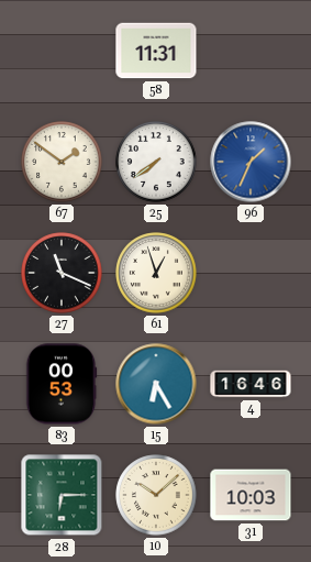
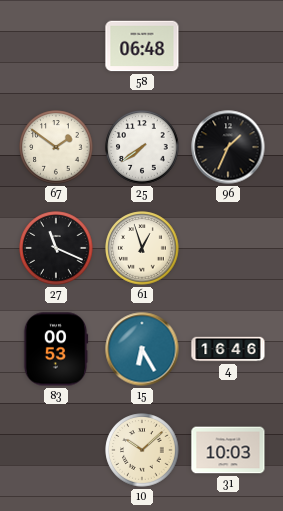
58: 11:31 -> 06:48
96 dial: blue -> black
28: 6:15 -> none
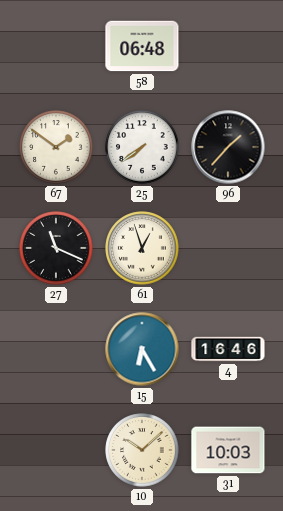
96: 1:34 -> 1:37
83: 00:53 -> none
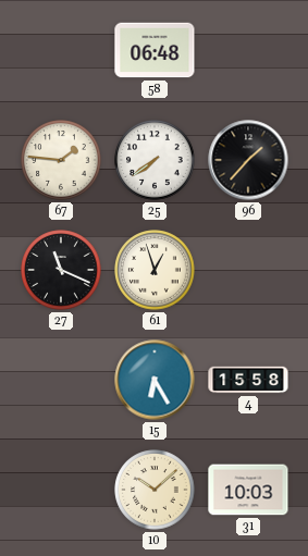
67: 1:51 -> 1:46
4: 16:46 -> 15:58
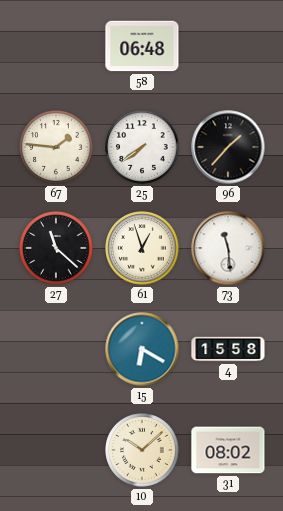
27: 11:19 -> 11:22
73: none -> 11:29
15: 6:25 -> 6:20
31: 10:03 -> 08:02
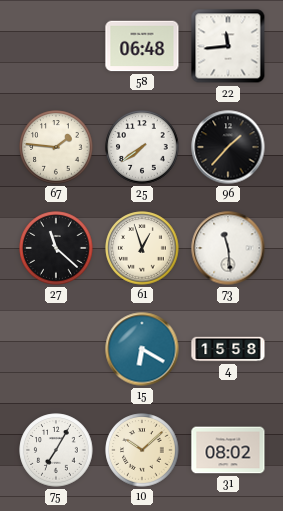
22: none -> 11:44
75: none -> 7:05
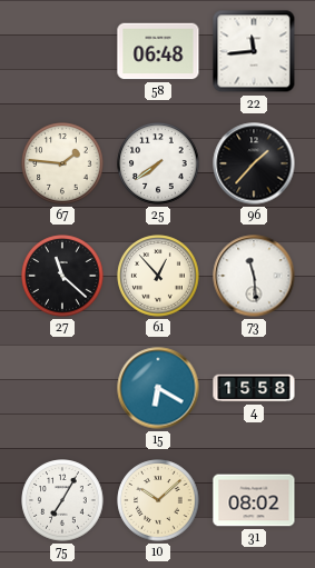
61: 12:57 -> 12:53
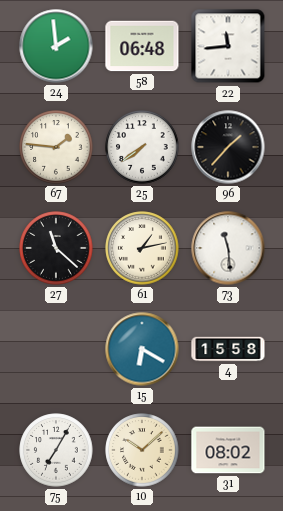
24: none -> 1:59
61: 12:53 -> 1:13
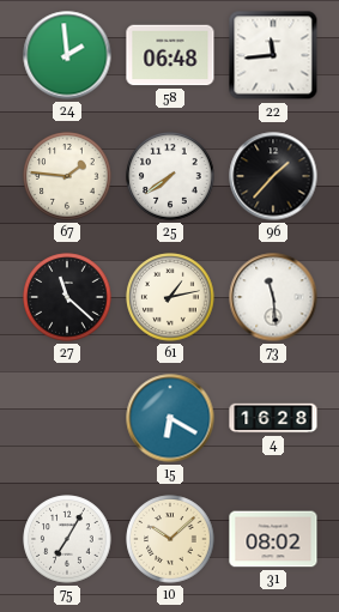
4: 15:58 -> 16:28
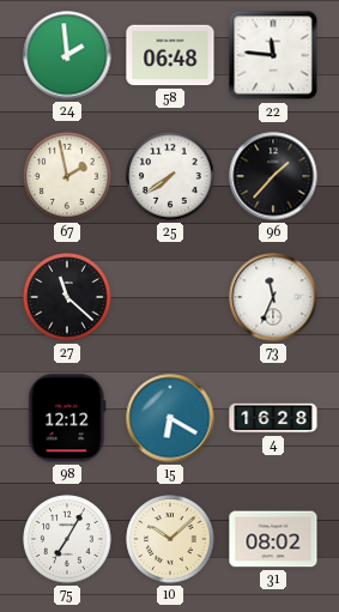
22: 11:44 -> 11:46
67: 1:46 -> 1:58
61: 1:13 -> none
73: 11:29 -> 11:34
98: none -> 12:12
